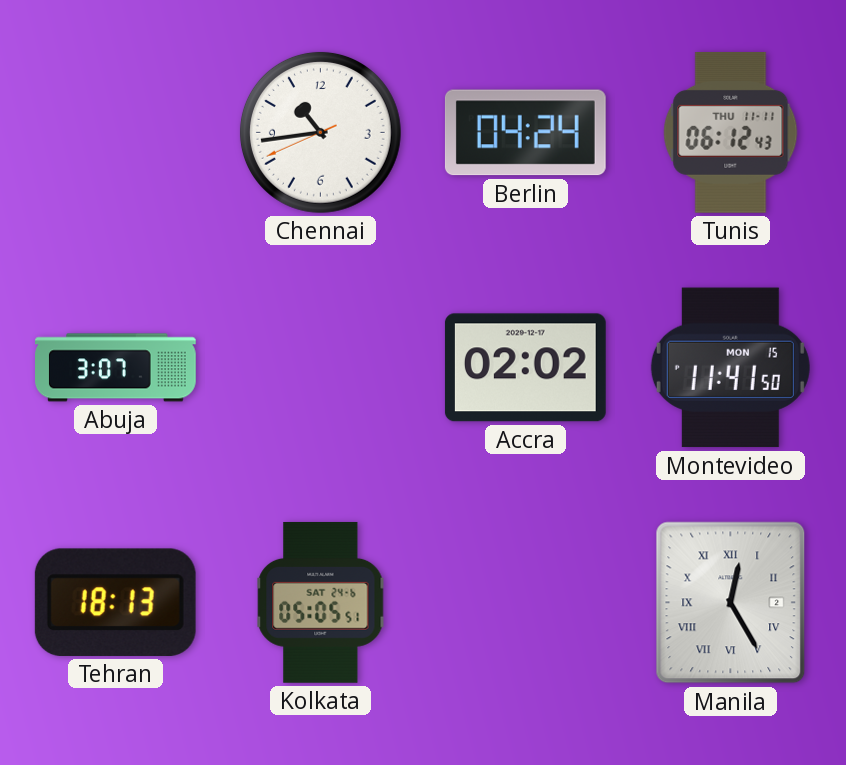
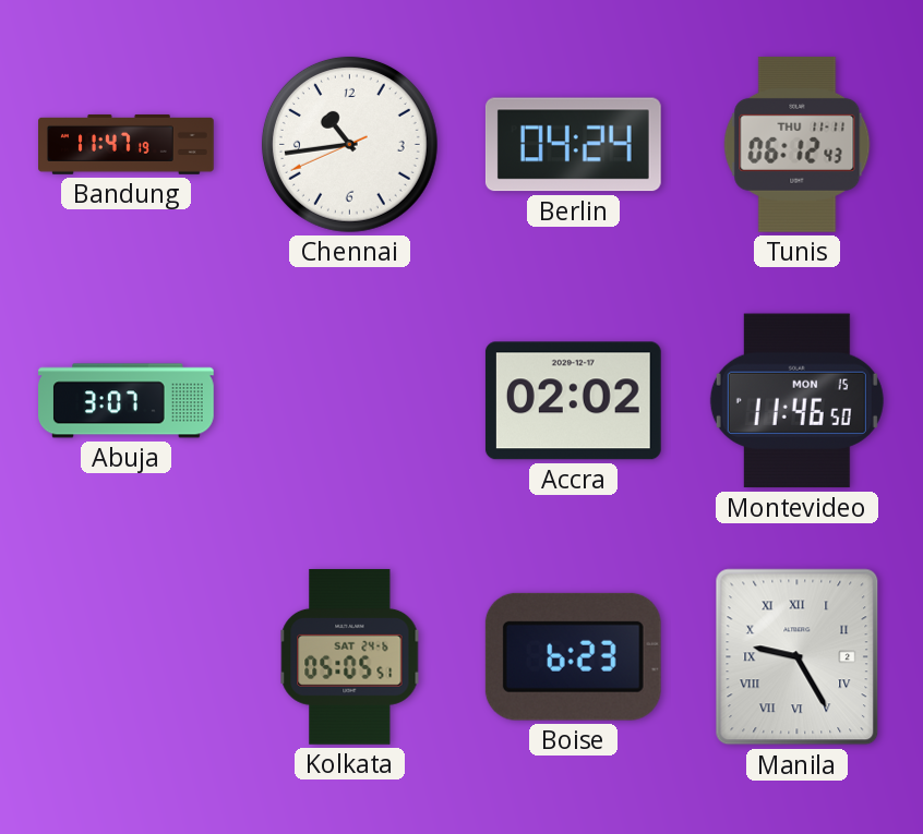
Bandung: none -> 11:47
Montevideo: 11:41 -> 11:46
Tehran: 18:13 -> none
Boise: none -> 6:23
Manila: 12:25 -> 9:25
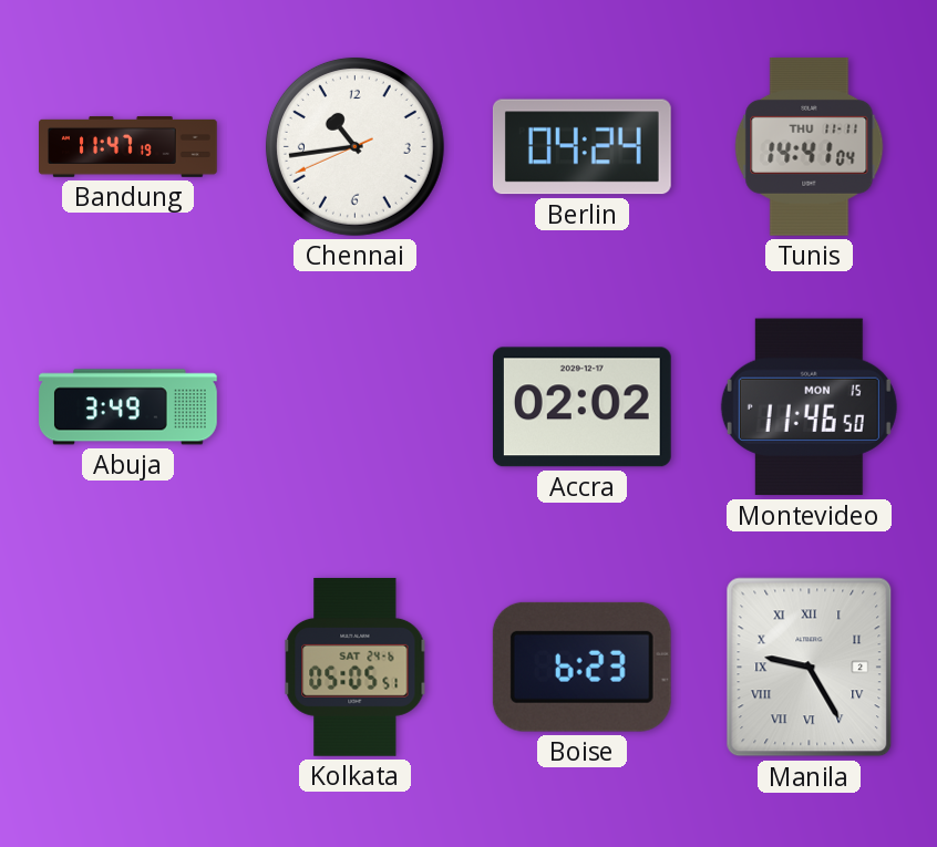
Tunis: 06:12 -> 14:41
Abuja: 3:07 -> 3:49
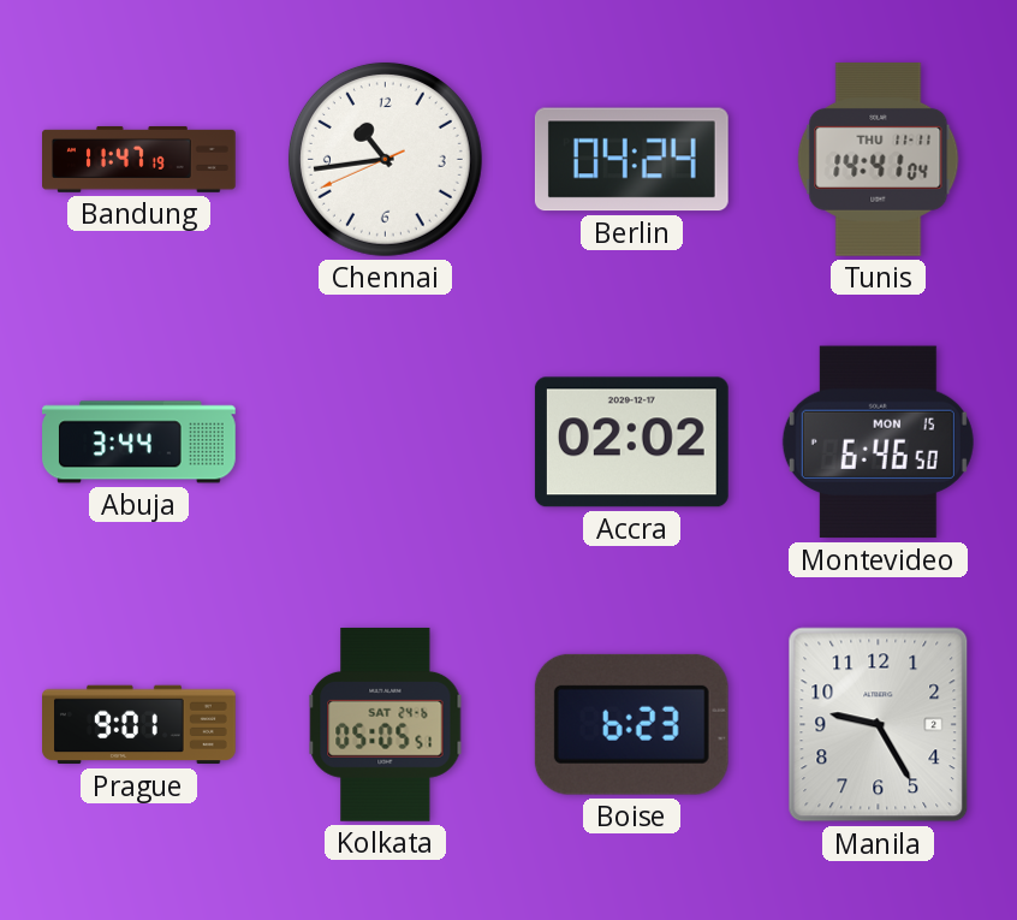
Abuja: 3:49 -> 3:44
Montevideo: 11:46 -> 6:46
Prague: none -> 9:01
Manila numerals: Roman -> Arabic
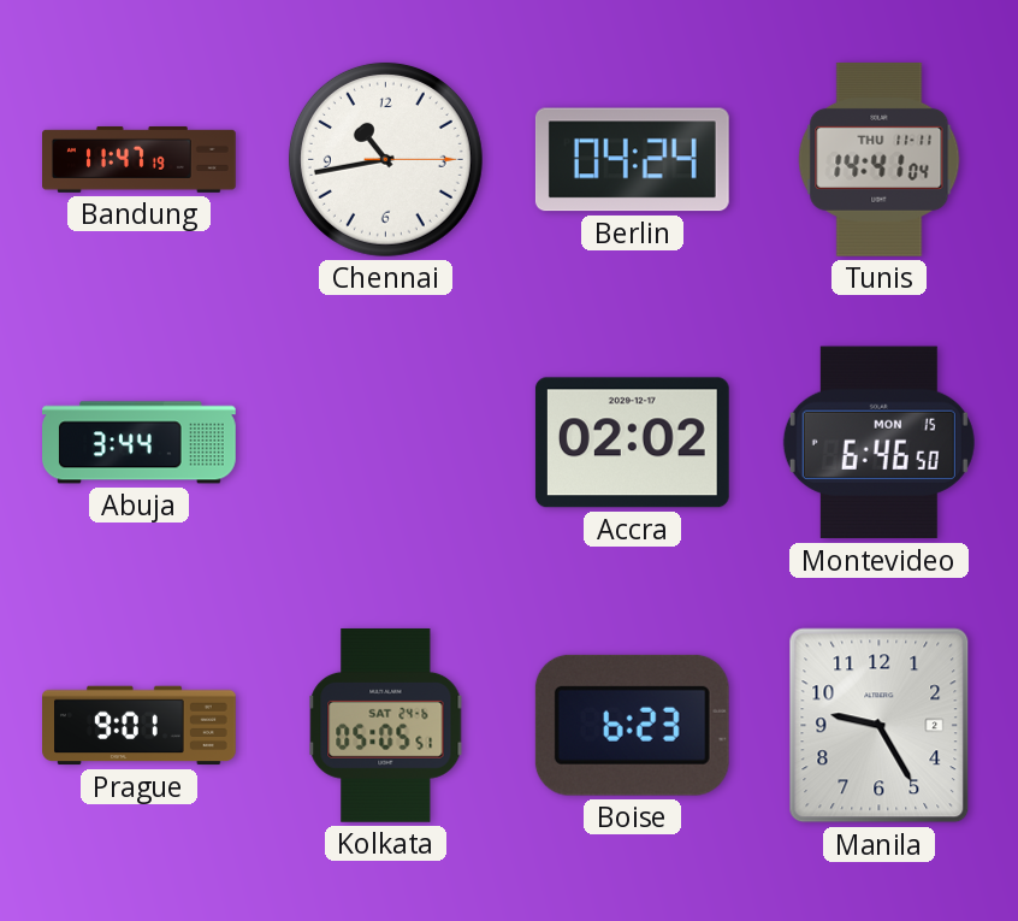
Chennai: 10:43:41 -> 10:43:15
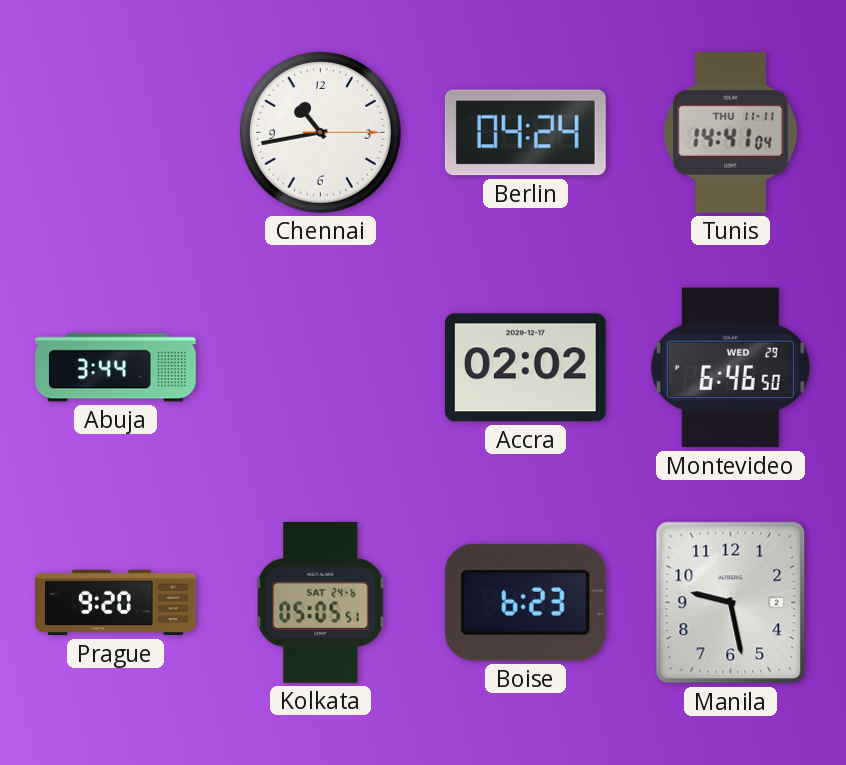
Bandung: 11:47 -> none
Montevideo date: MON 15 -> WED 29
Prague: 9:01 -> 9:20
Manila: 9:25 -> 9:28
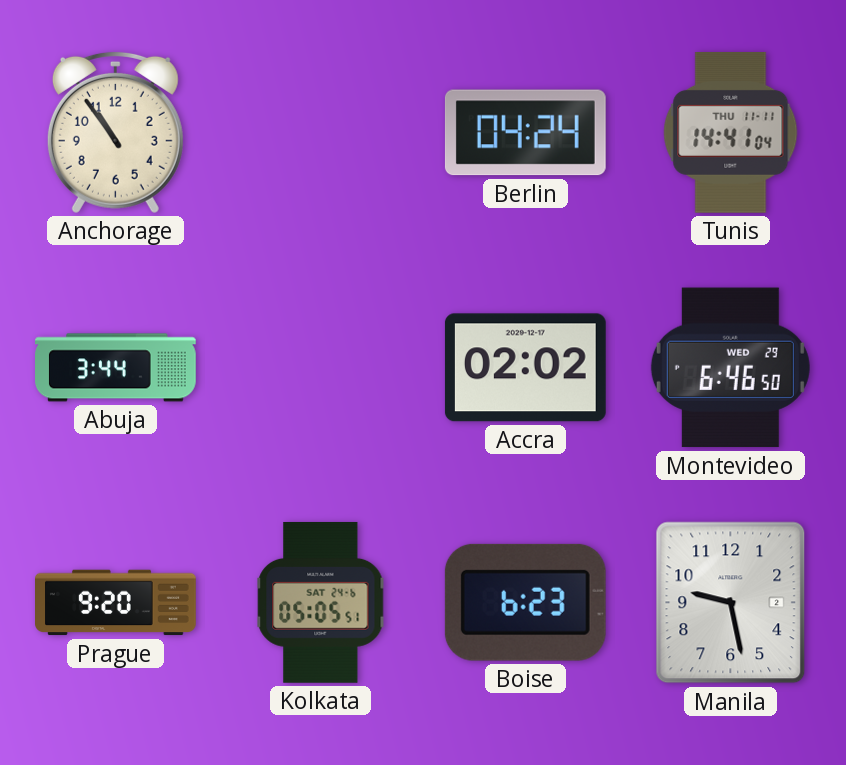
Anchorage: none -> 10:54
Chennai: 10:43 -> none
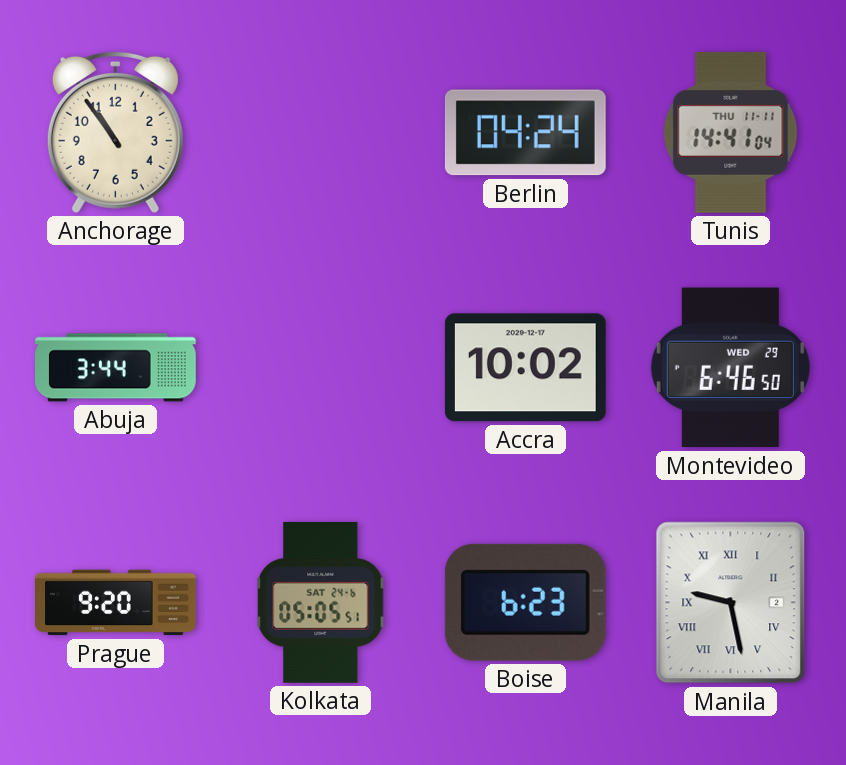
Accra: 02:02 -> 10:02
Manila numerals: Arabic -> Roman
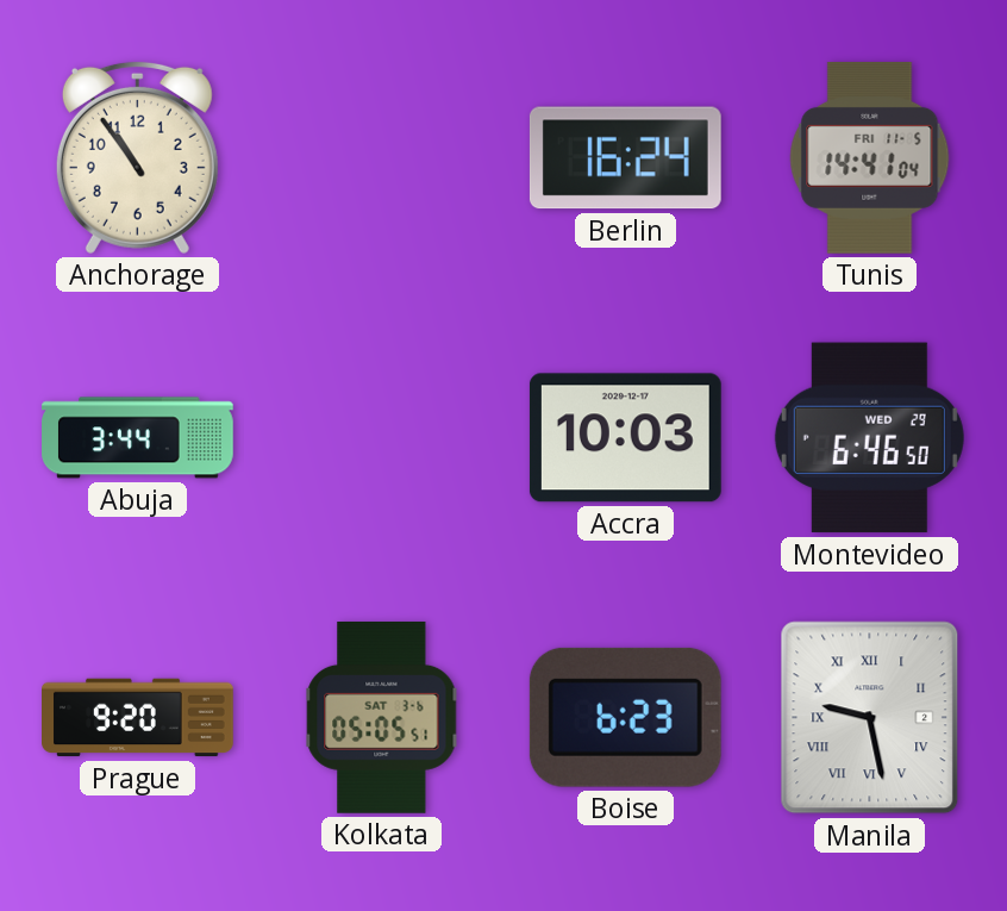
Berlin: 04:24 -> 16:24
Tunis date: THU 11-11 -> FRI 11-5
Accra: 10:02 -> 10:03
Kolkata date: SAT 24-6 -> SAT 3-6
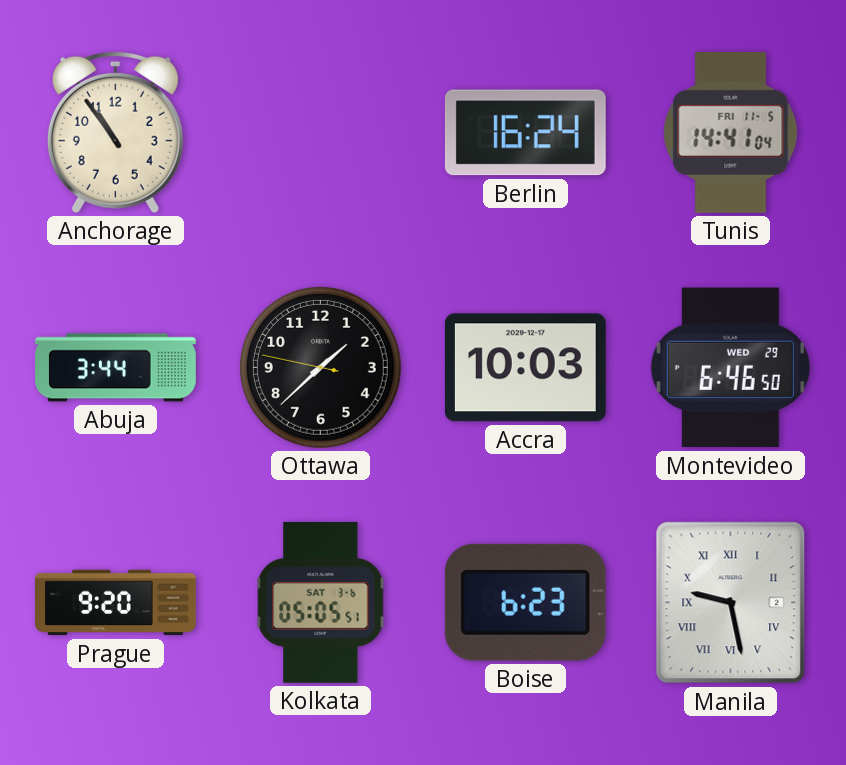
Ottawa: none -> 1:37
